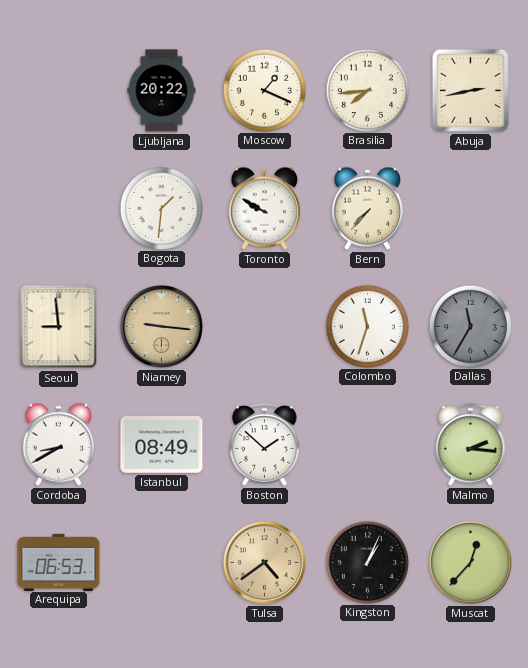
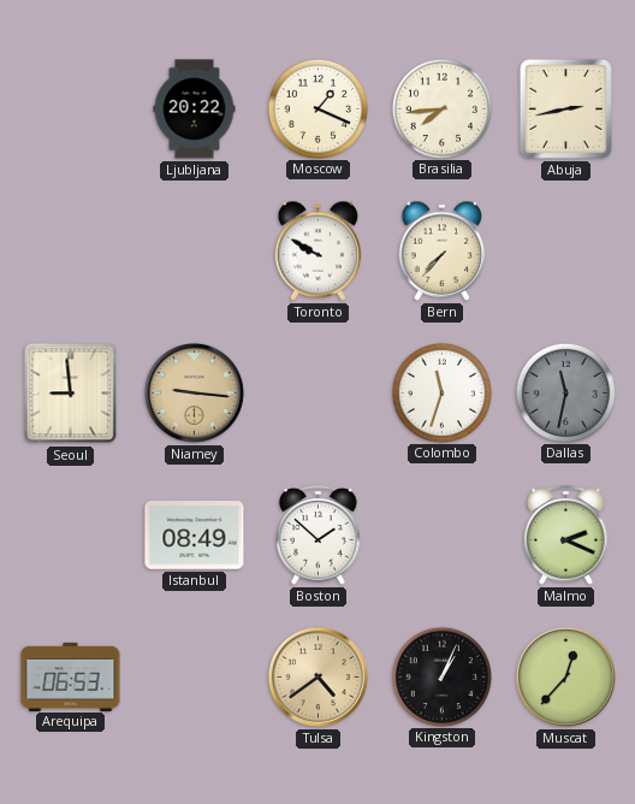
Bogota: 1:31 -> none
Dallas: 11:35 -> 11:32
Cordoba: 8:40 -> none
Malmo: 2:16 -> 2:19
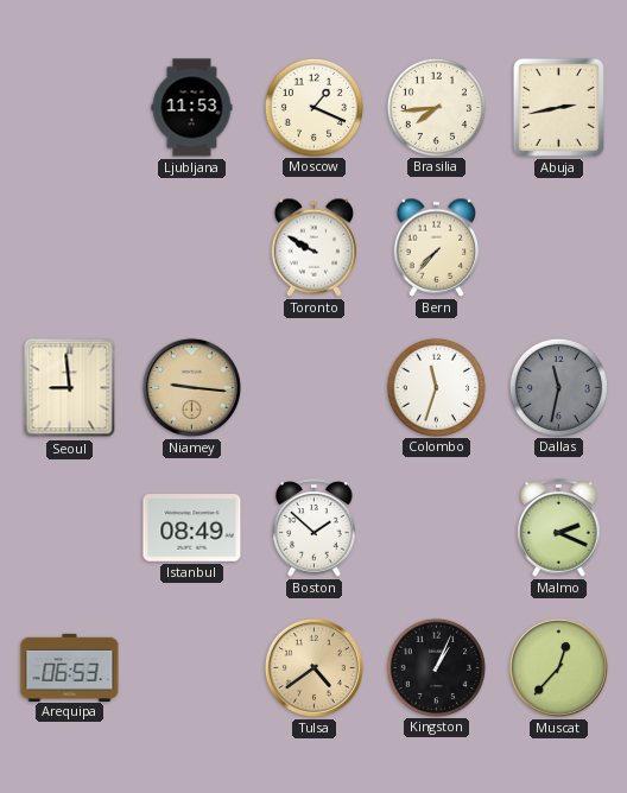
Ljubljana: 20:22 -> 11:53
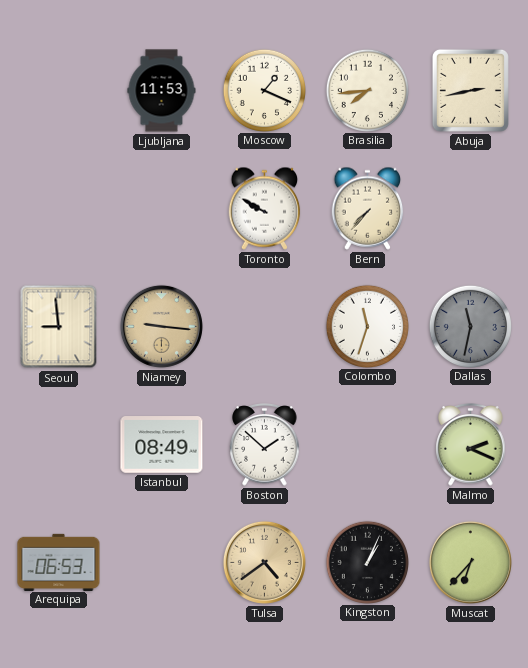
Muscat: 12:37 -> 6:37
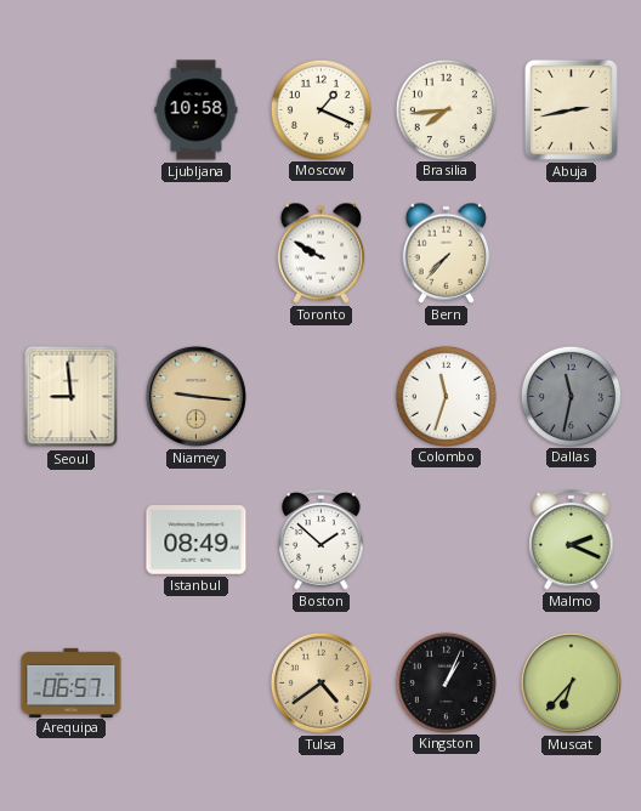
Ljubljana: 11:53 -> 10:58
Arequipa: 06:53 -> 06:57
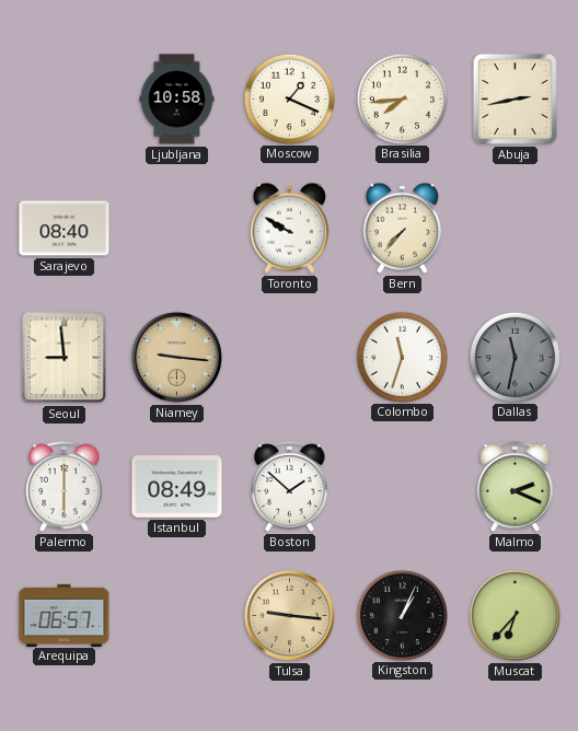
Sarajevo: none -> 08:40
Palermo: none -> 6:00
Tulsa: 4:39 -> 9:16
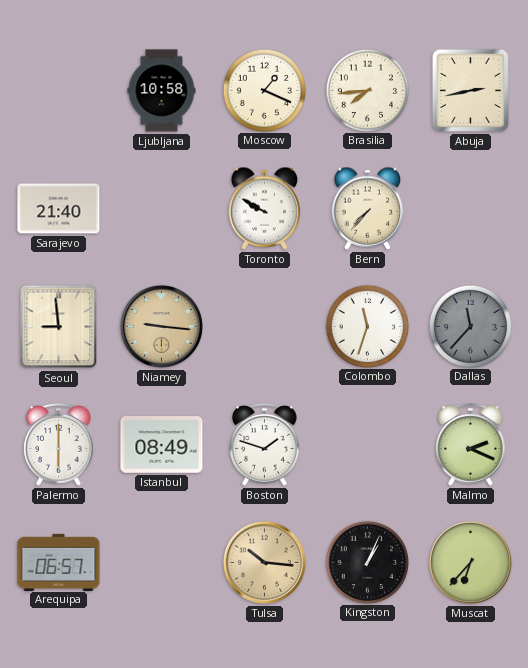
Sarajevo: 08:40 -> 21:40
Dallas: 11:32 -> 11:37
Boston: 1:52 -> 1:48
Tulsa: 9:16 -> 10:16
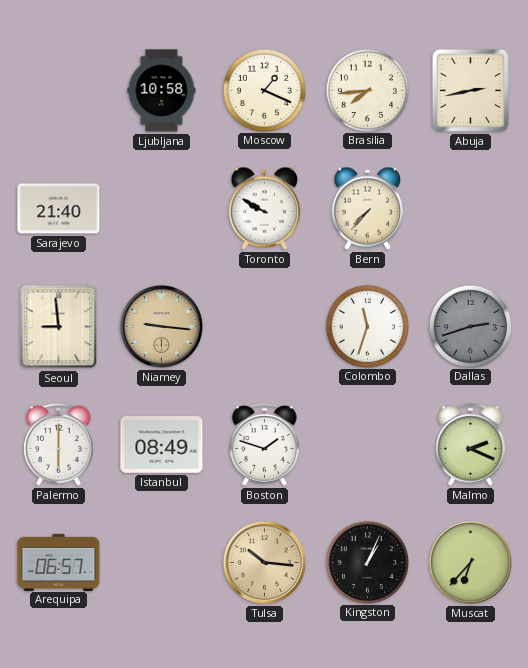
Dallas: 11:37 -> 2:42
